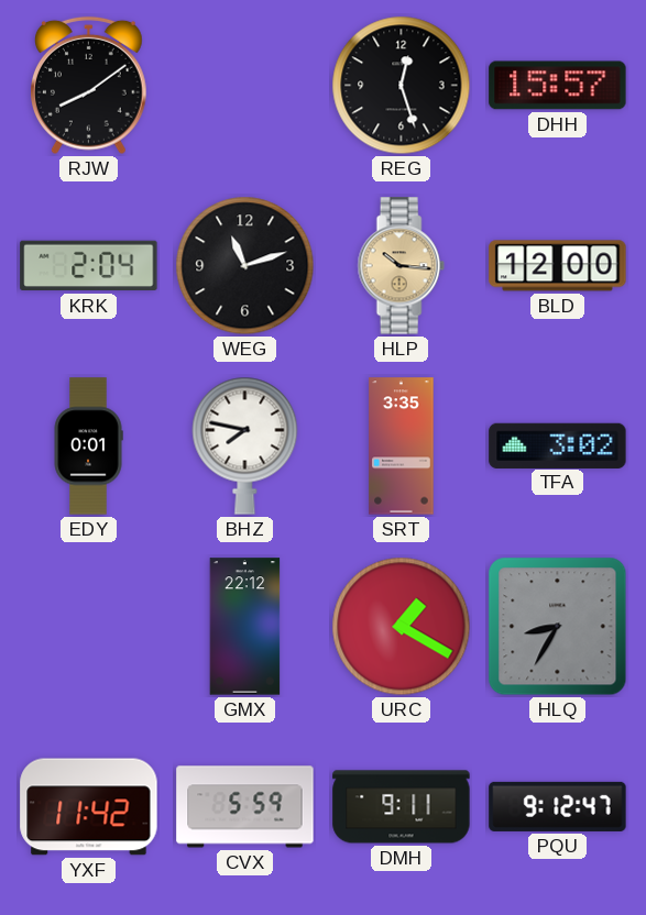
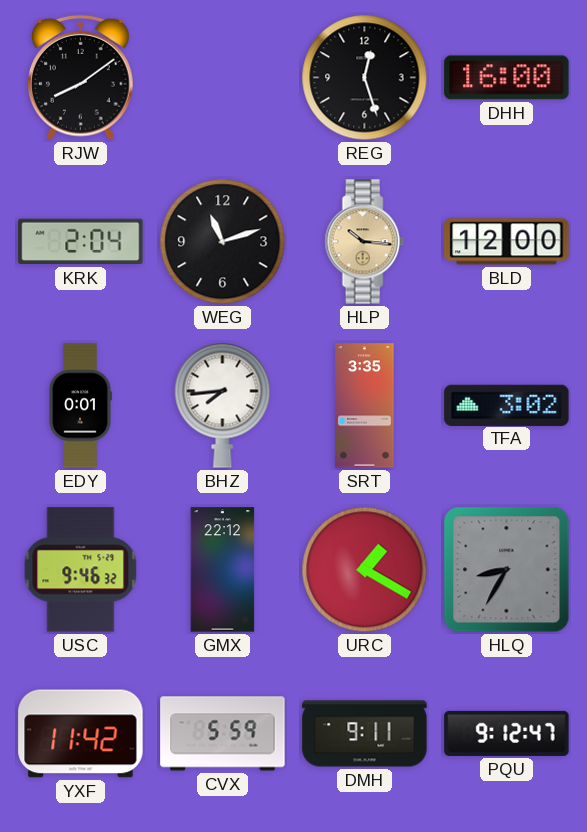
DHH: 15:57 -> 16:00
BHZ: 7:47 -> 7:44
USC: none -> 9:46
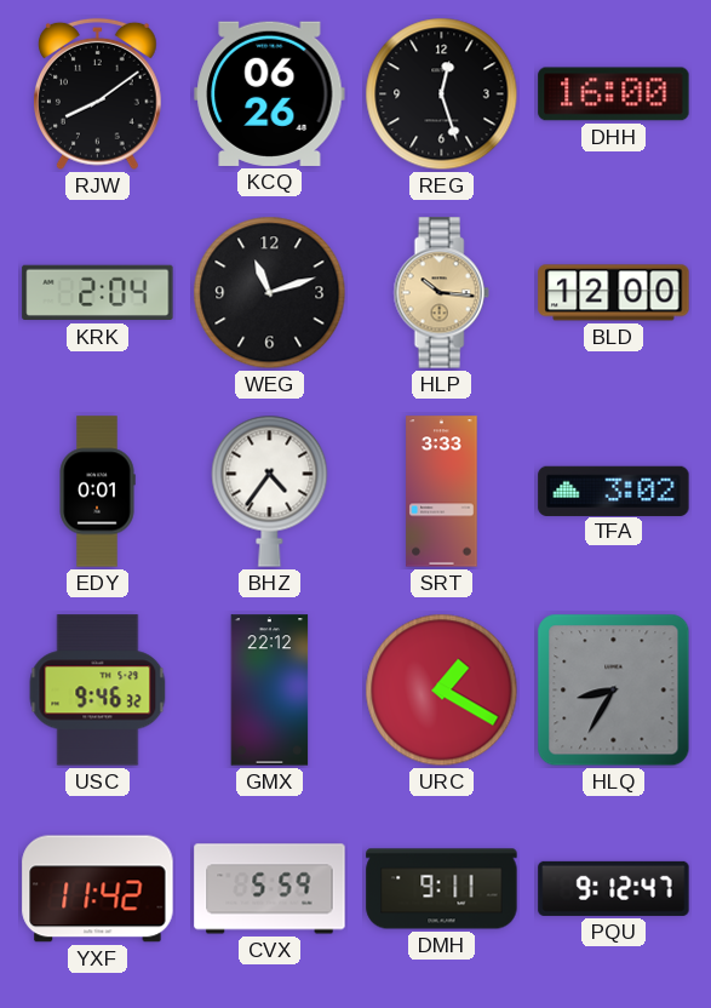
KCQ: none -> 06:26
BHZ: 7:44 -> 4:36
SRT: 3:35 -> 3:33
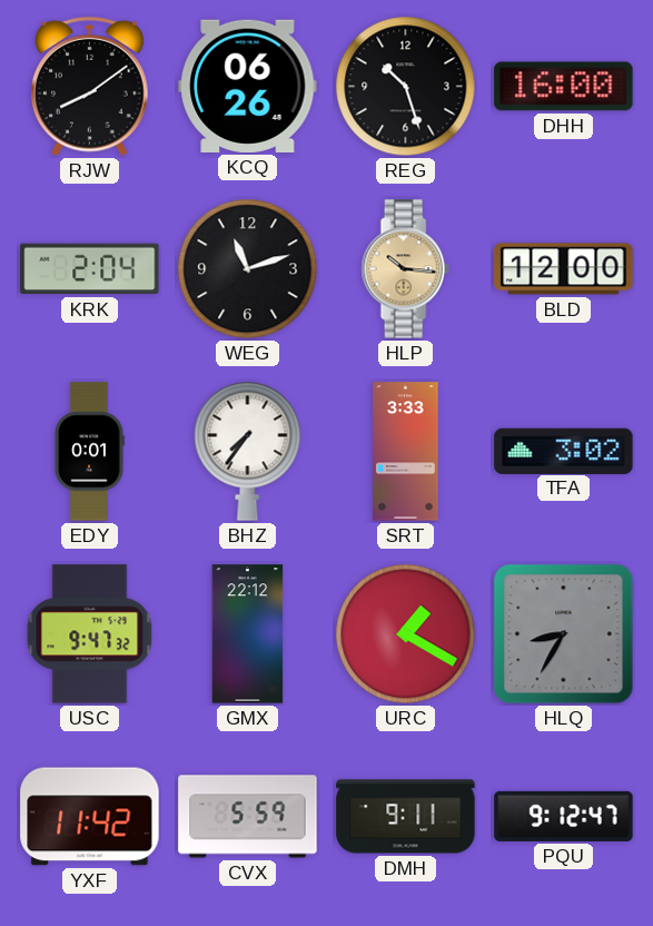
REG: 12:27 -> 10:27
BHZ: 4:36 -> 7:36
USC: 9:46 -> 9:47
